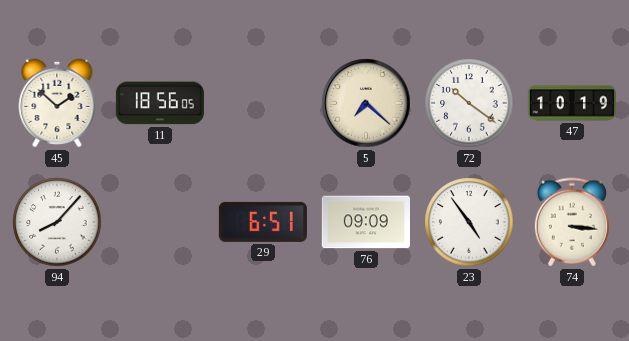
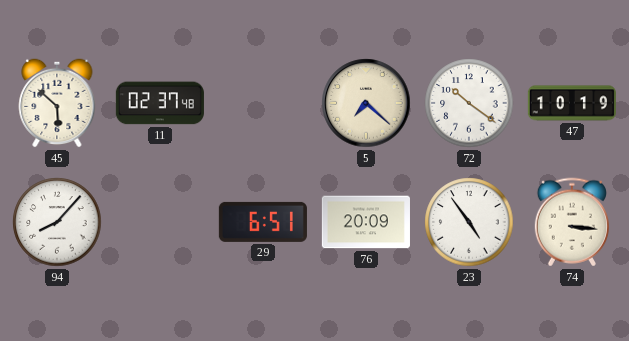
45: 1:52 -> 5:52
11: 18:56 -> 02:37
76: 09:09 -> 20:09
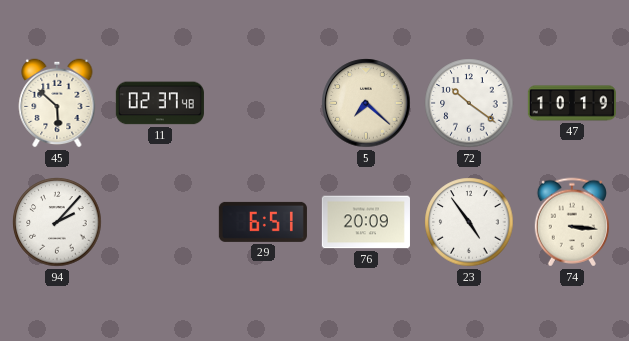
94: 8:07 -> 2:07
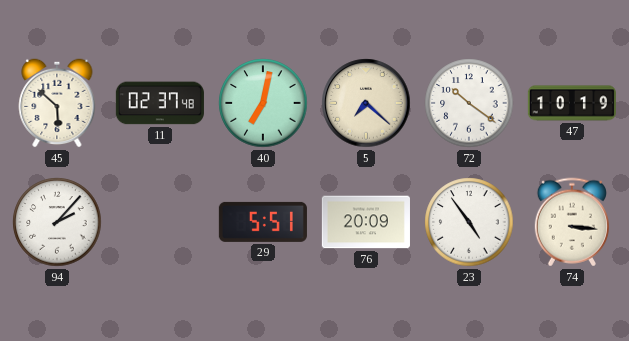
40: none -> 7:02
29: 6:51 -> 5:51
